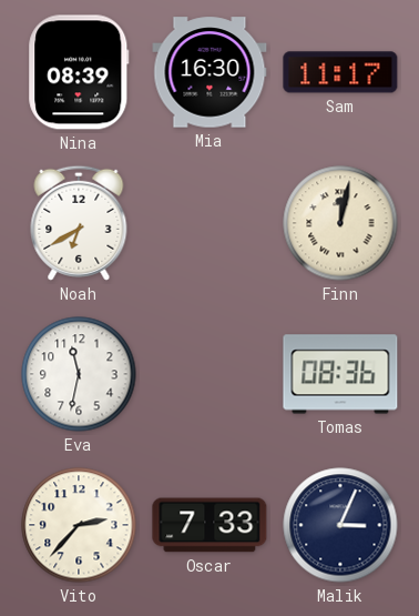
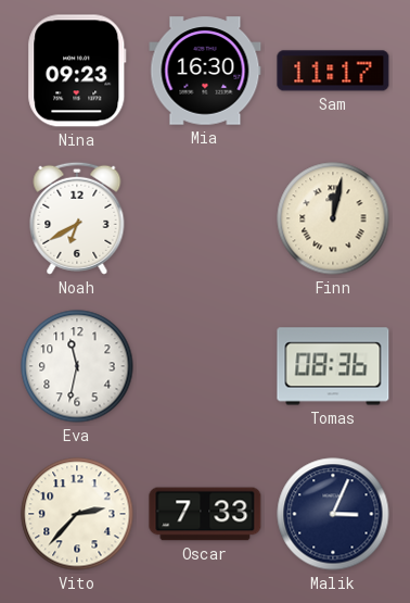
Nina: 08:39 -> 09:23
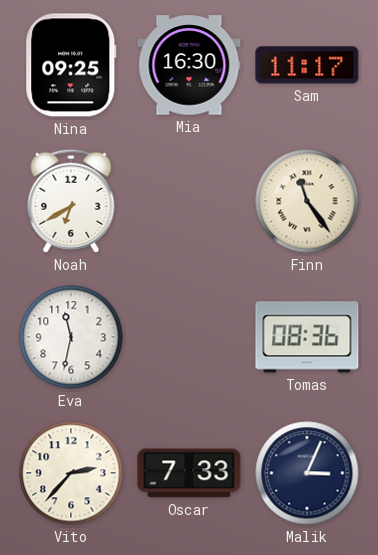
Nina: 09:23 -> 09:25
Finn: 12:02 -> 11:24
